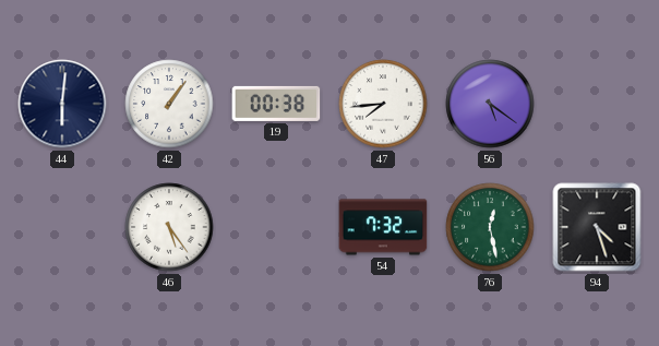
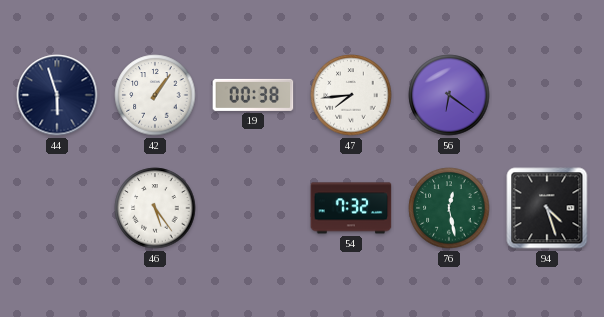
44: 6:01 -> 5:57
56: 5:21 -> 6:21
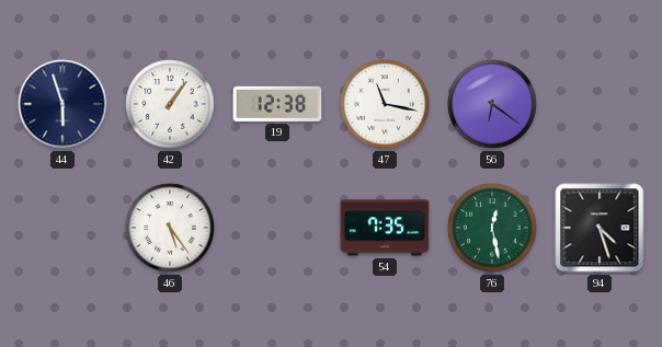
19: 00:38 -> 12:38
47: 7:44 -> 11:17
54: 7:32 -> 7:35
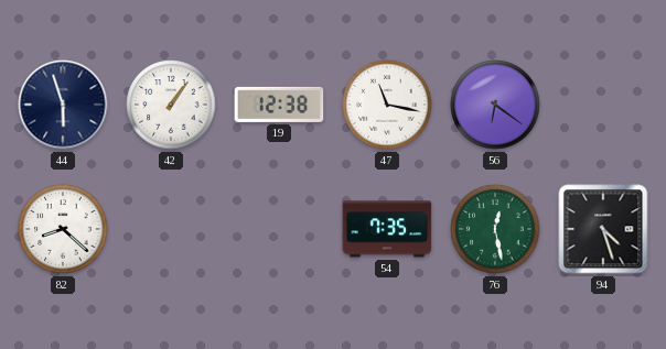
82: none -> 8:22
46: 5:24 -> none
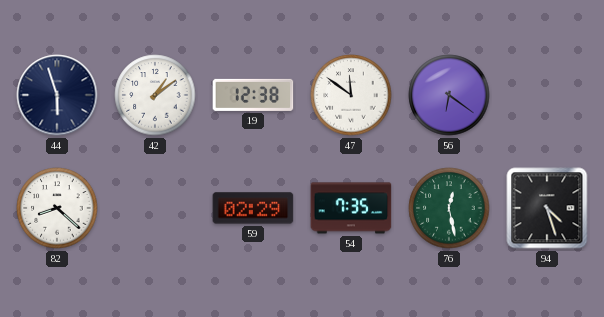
42: 1:06 -> 1:09
47: 11:17 -> 11:51
59: none -> 02:29
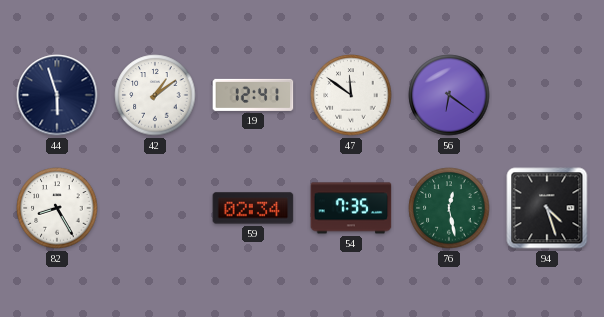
19: 12:38 -> 12:41
82: 8:22 -> 8:25
59: 02:29 -> 02:34
